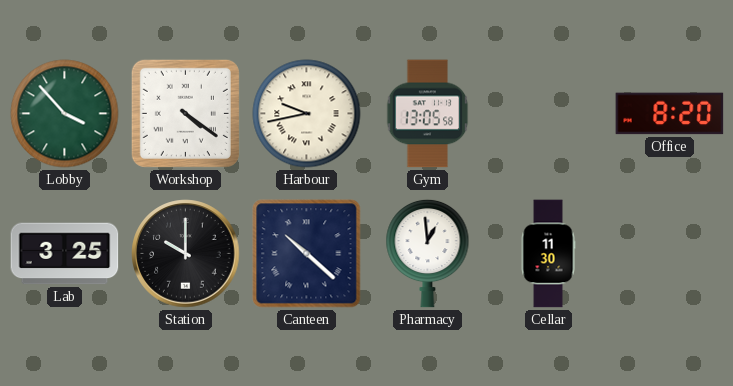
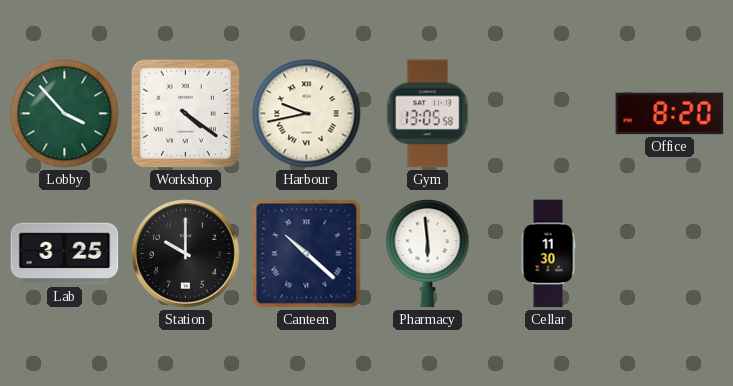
Pharmacy: 12:59 -> 5:59
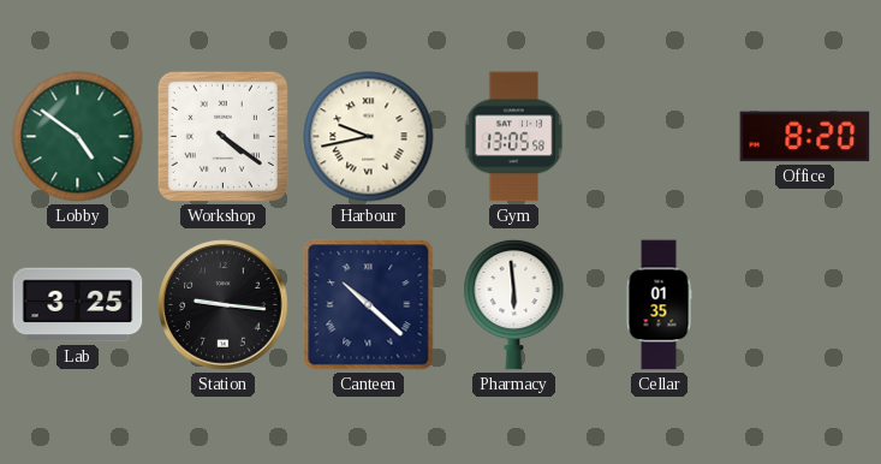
Lobby: 3:53 -> 4:51
Station: 10:00 -> 9:16
Cellar: 11:30 -> 01:35
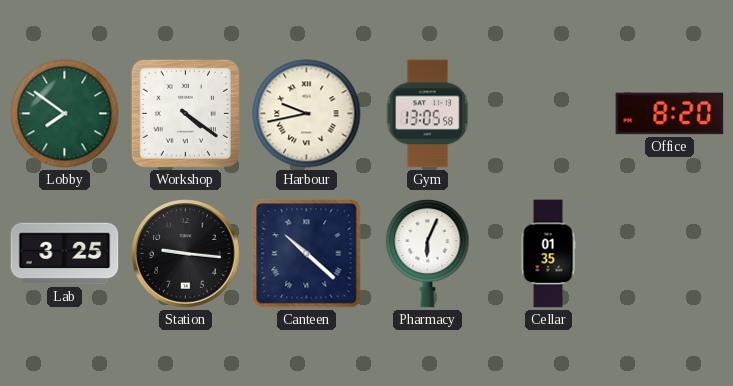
Lobby: 4:51 -> 7:51
Pharmacy: 5:59 -> 6:04
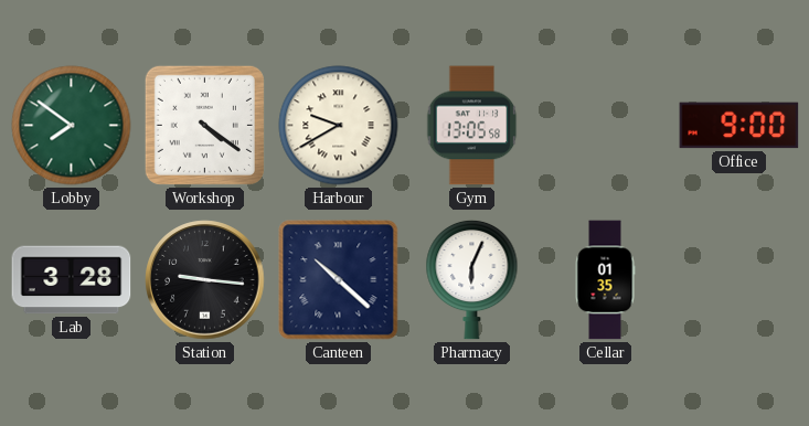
Harbour: 9:43 -> 9:40
Office: 8:20 -> 9:00
Lab: 3:25 -> 3:28
